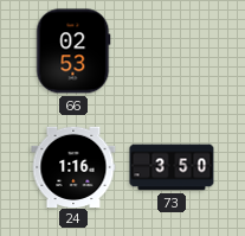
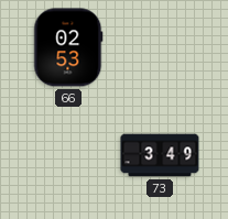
24: 1:16 -> none
73: 3:50 -> 3:49
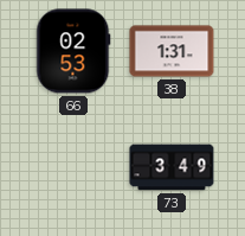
38: none -> 1:31
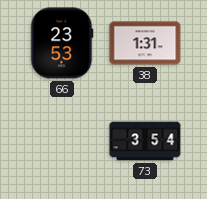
66: 02:53 -> 23:53
73: 3:49 -> 3:54
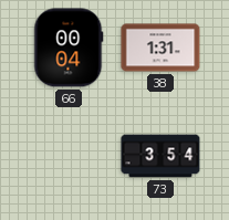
66: 23:53 -> 00:04
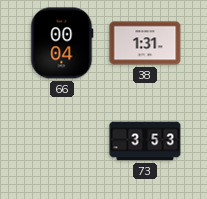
73: 3:54 -> 3:53
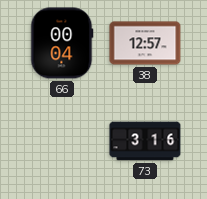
38: 1:31 -> 12:57
73: 3:53 -> 3:16
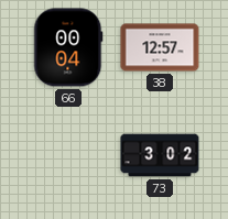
73: 3:16 -> 3:02
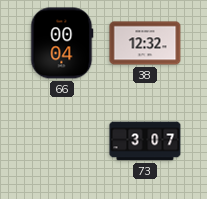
38: 12:57 -> 12:32
73: 3:02 -> 3:07
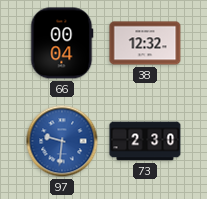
97: none -> 9:31
73: 3:07 -> 2:30
